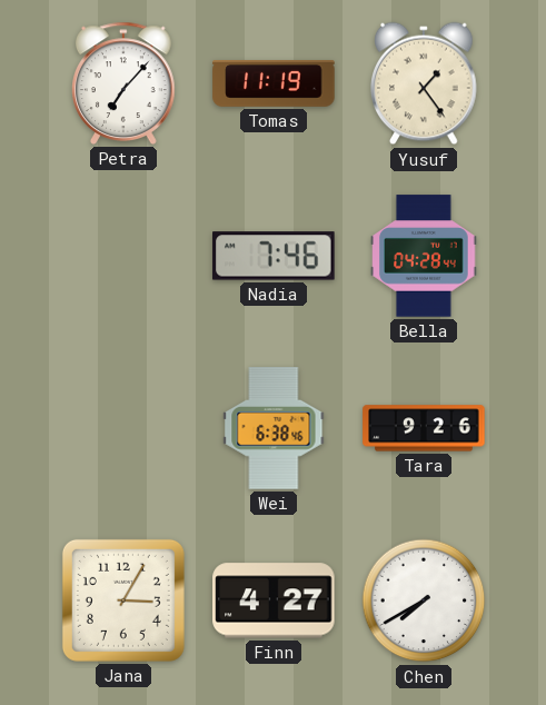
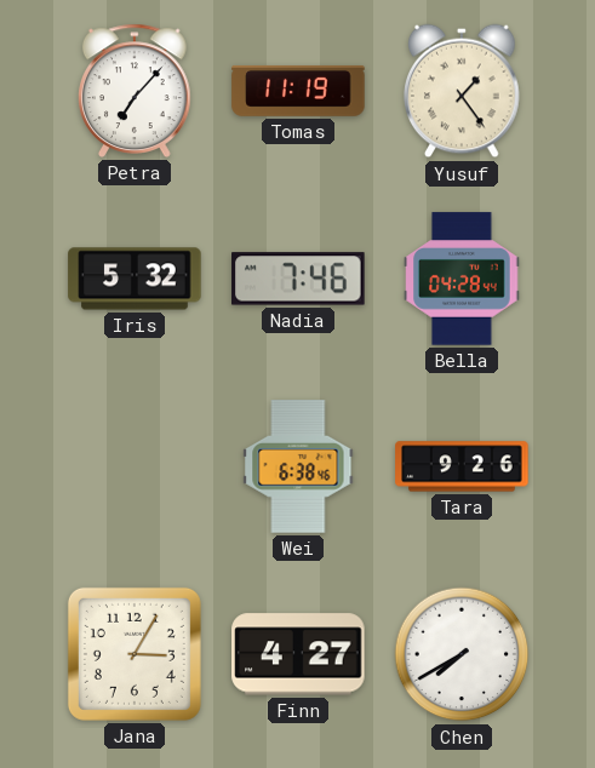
Iris: none -> 5:32
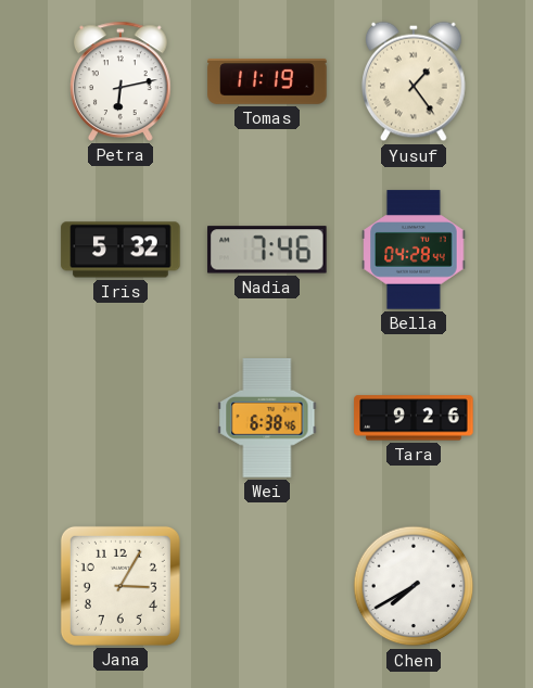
Petra: 7:07 -> 6:13
Finn: 4:27 -> none
